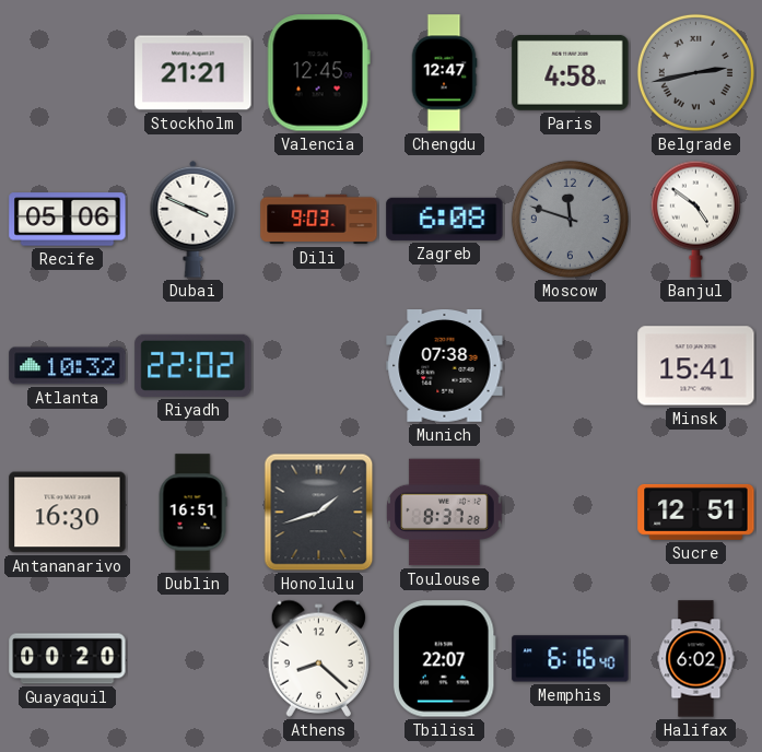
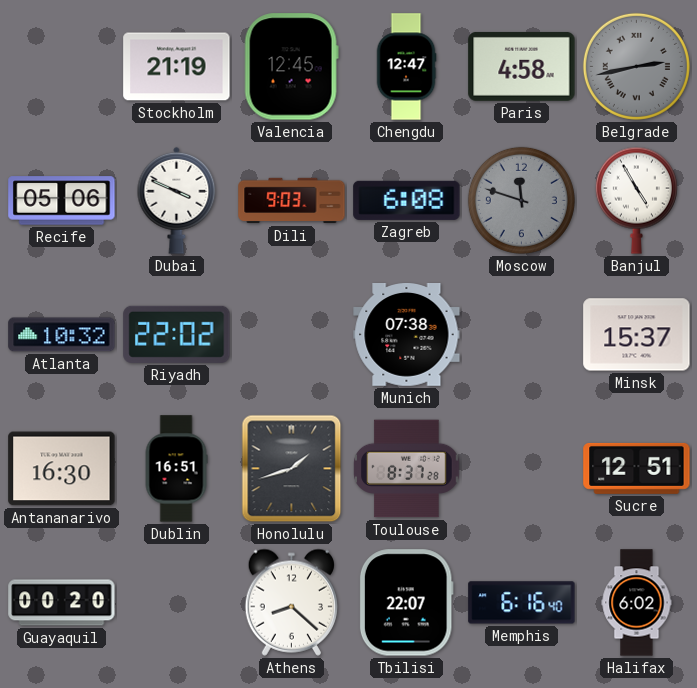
Stockholm: 21:21 -> 21:19
Banjul: 4:51 -> 4:55
Minsk: 15:41 -> 15:37
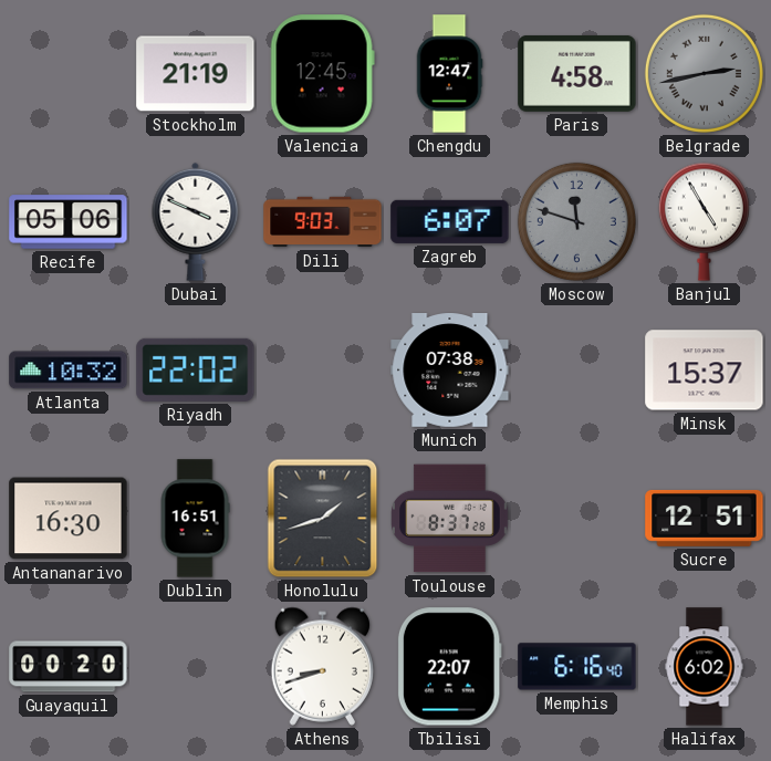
Zagreb: 6:08 -> 6:07
Athens: 8:22 -> 8:42
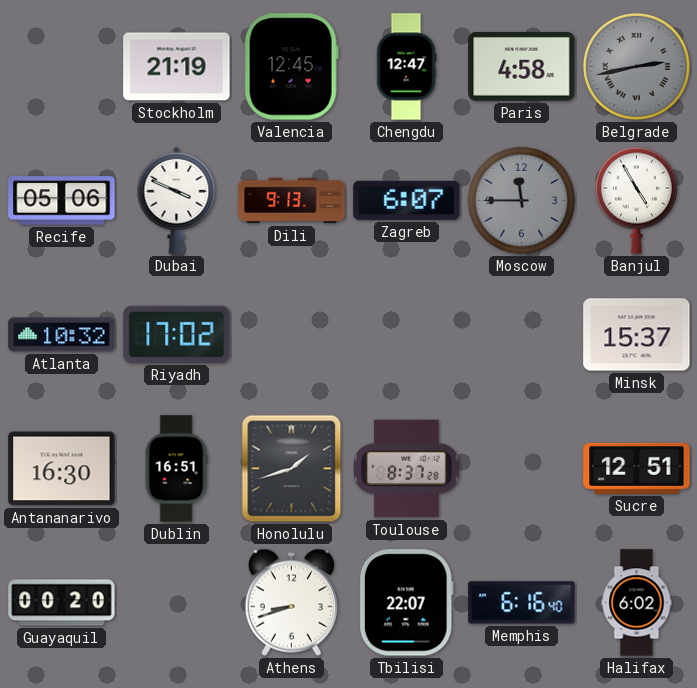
Dili: 9:03 -> 9:13
Moscow: 11:48 -> 11:45
Riyadh: 22:02 -> 17:02
Munich: 07:38 -> none
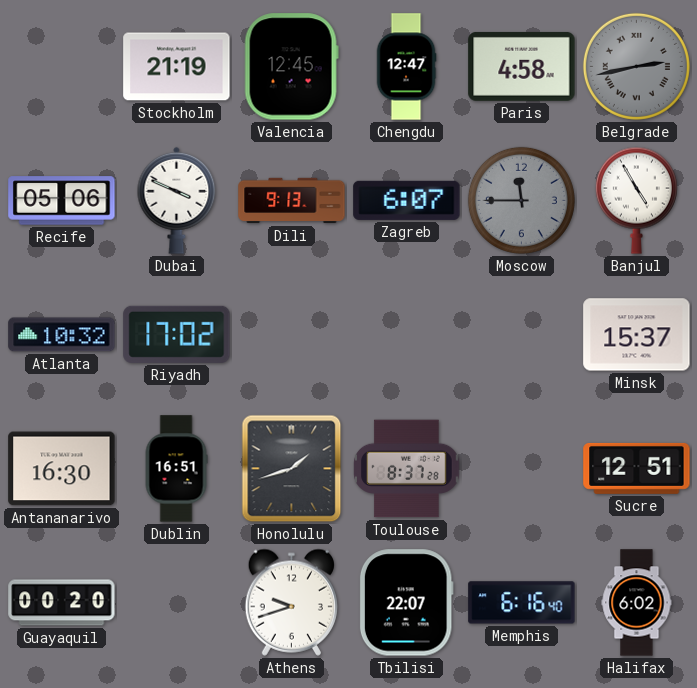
Athens: 8:42 -> 9:42
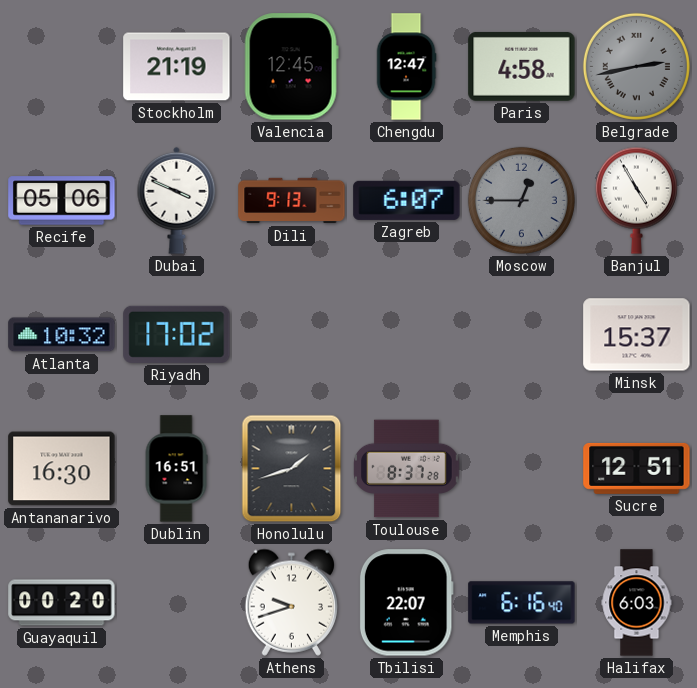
Moscow: 11:45 -> 12:45
Halifax: 6:02 -> 6:03
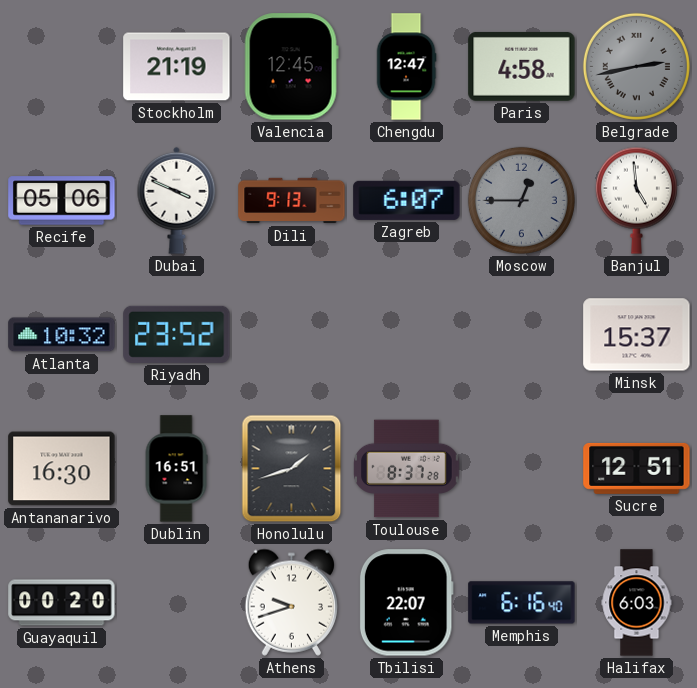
Banjul: 4:55 -> 4:59
Riyadh: 17:02 -> 23:52
